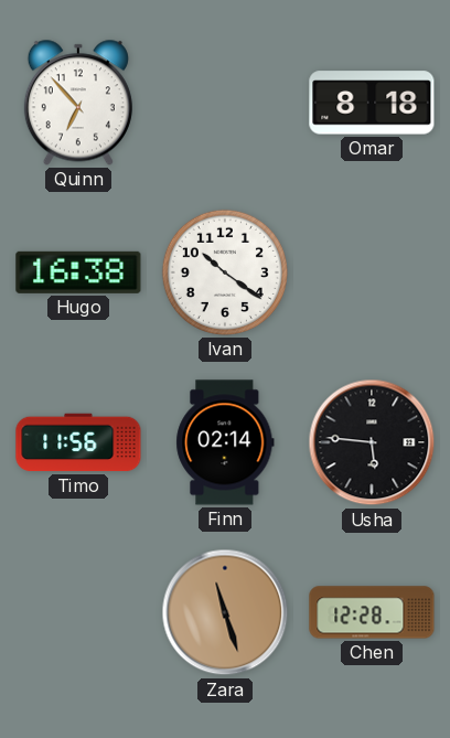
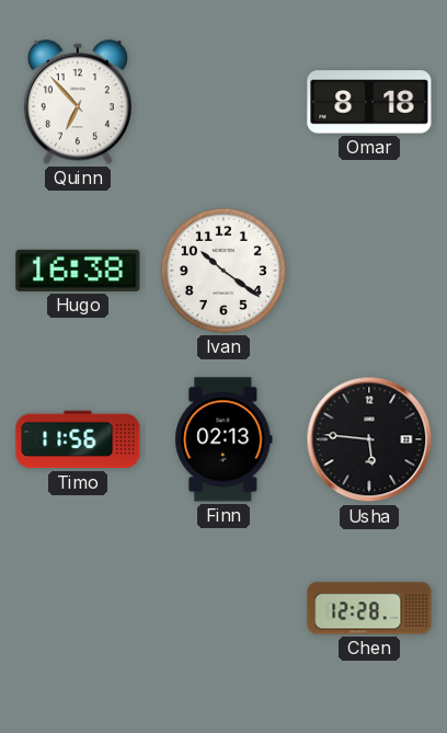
Finn: 02:14 -> 02:13
Zara: 11:27 -> none
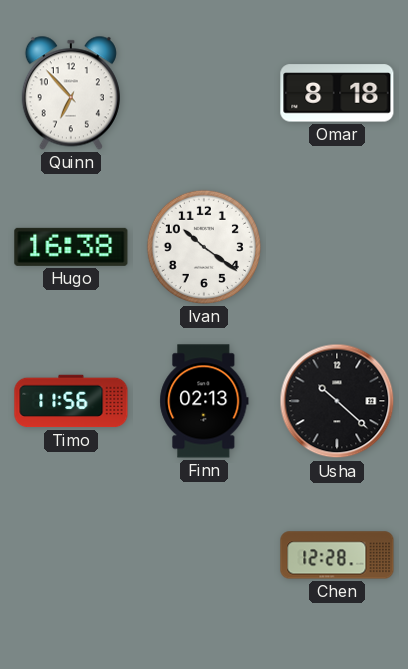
Usha: 5:46 -> 10:22
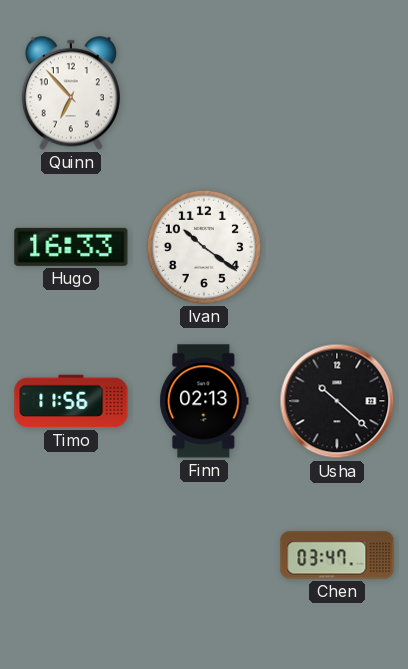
Omar: 8:18 -> none
Hugo: 16:38 -> 16:33
Chen: 12:28 -> 03:47
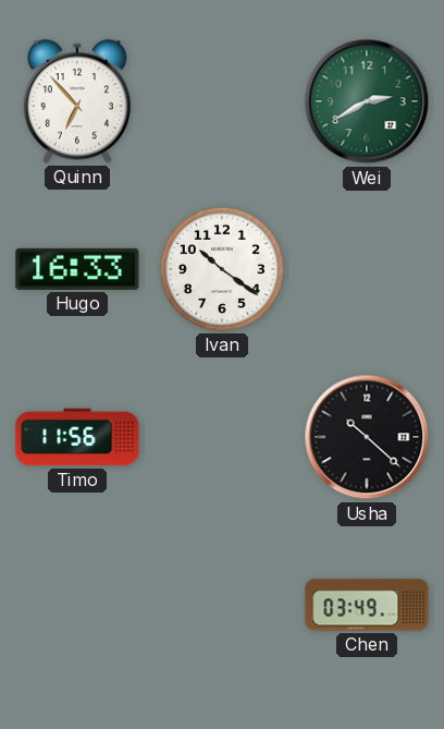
Wei: none -> 2:40
Finn: 02:13 -> none
Chen: 03:47 -> 03:49
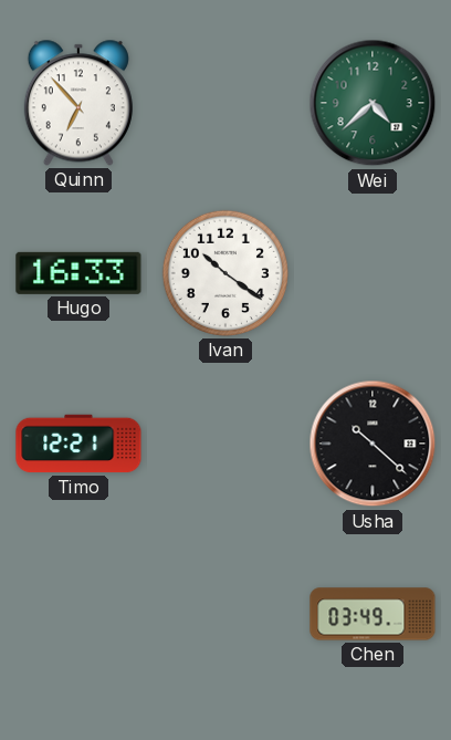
Wei: 2:40 -> 4:38
Timo: 11:56 -> 12:21
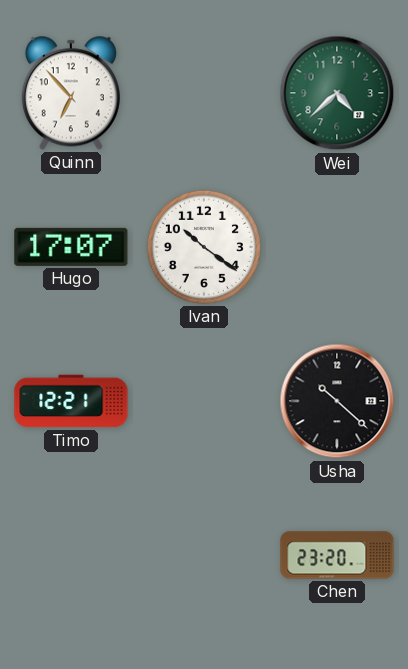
Hugo: 16:33 -> 17:07
Chen: 03:49 -> 23:20
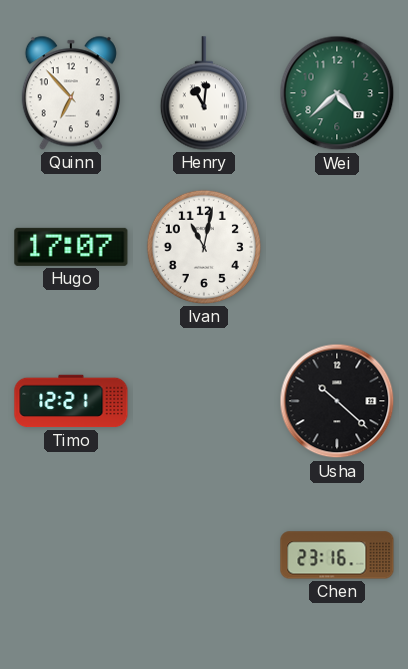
Henry: none -> 11:01
Ivan: 10:21 -> 11:02
Chen: 23:20 -> 23:16
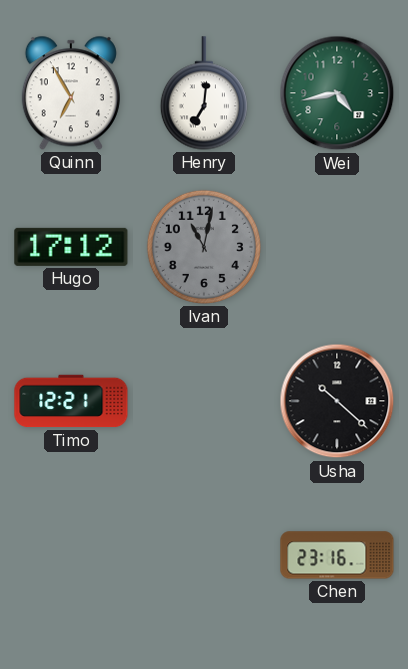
Quinn: 6:53 -> 6:55
Henry: 11:01 -> 7:01
Wei: 4:38 -> 4:43
Hugo: 17:07 -> 17:12
Ivan dial: white -> grey
